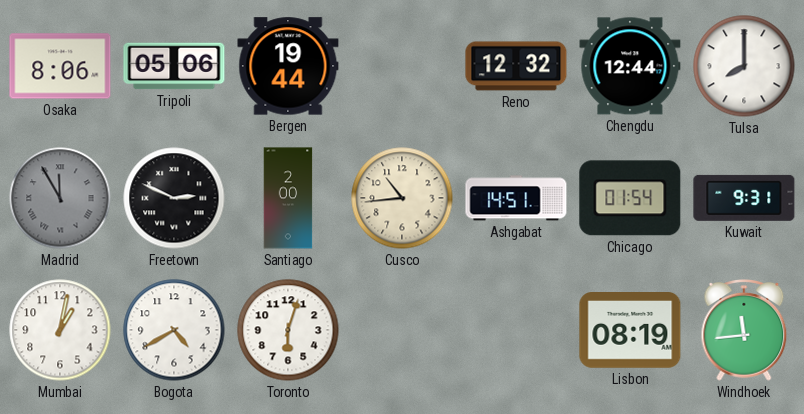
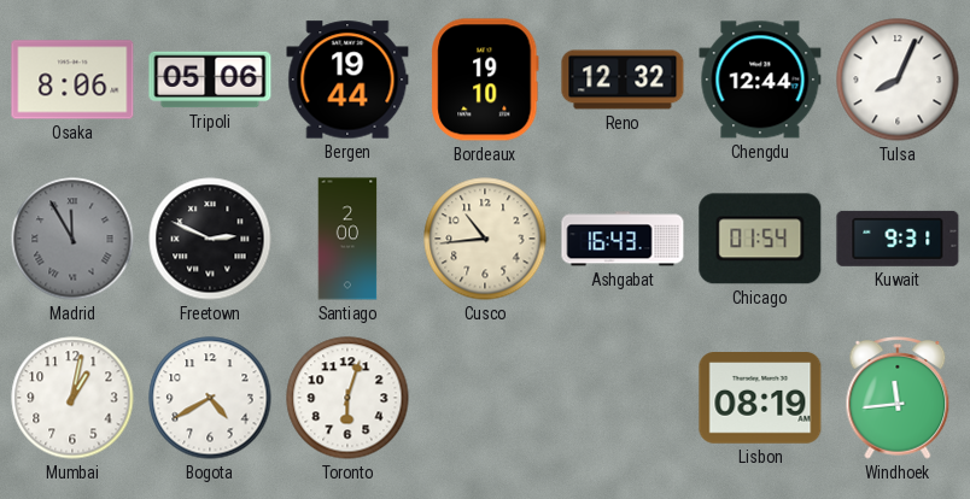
Bordeaux: none -> 19:10
Tulsa: 8:00 -> 8:04
Ashgabat: 14:51 -> 16:43
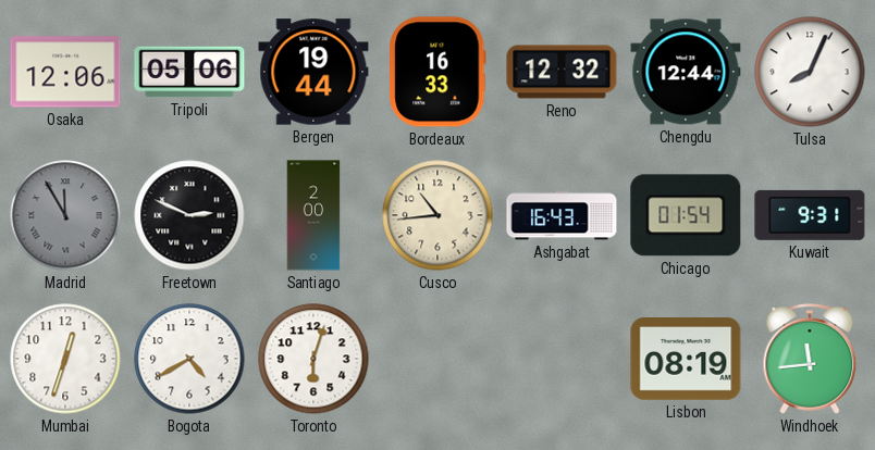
Osaka: 8:06 -> 12:06
Bordeaux: 19:10 -> 16:33
Mumbai: 1:02 -> 12:33
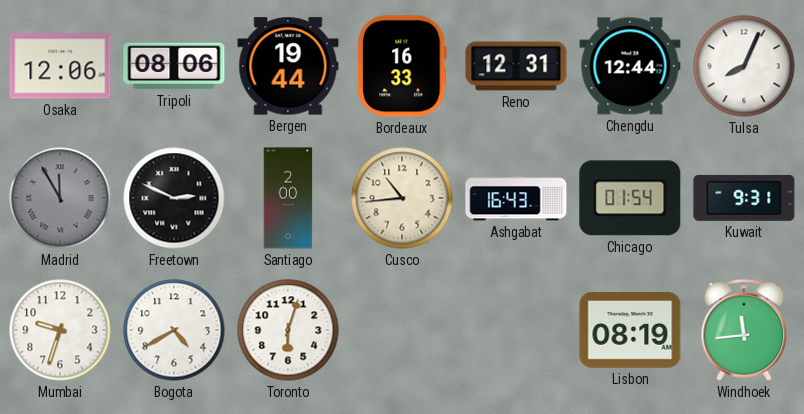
Tripoli: 05:06 -> 08:06
Reno: 12:32 -> 12:31
Mumbai: 12:33 -> 9:33
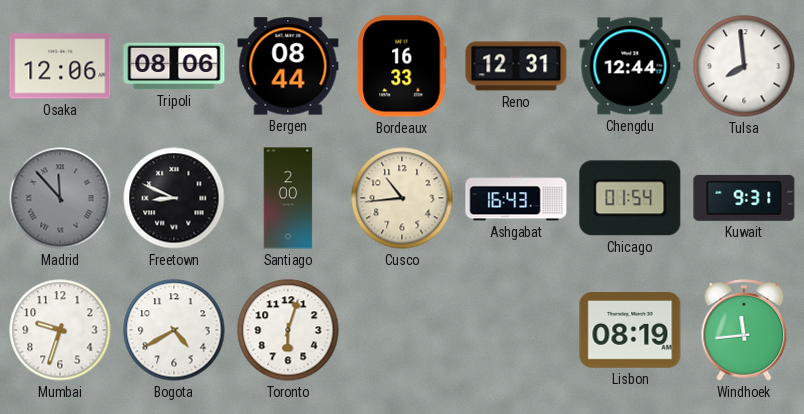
Bergen: 19:44 -> 08:44
Tulsa: 8:04 -> 7:59
Madrid: 11:55 -> 11:53
Freetown: 2:49 -> 8:49
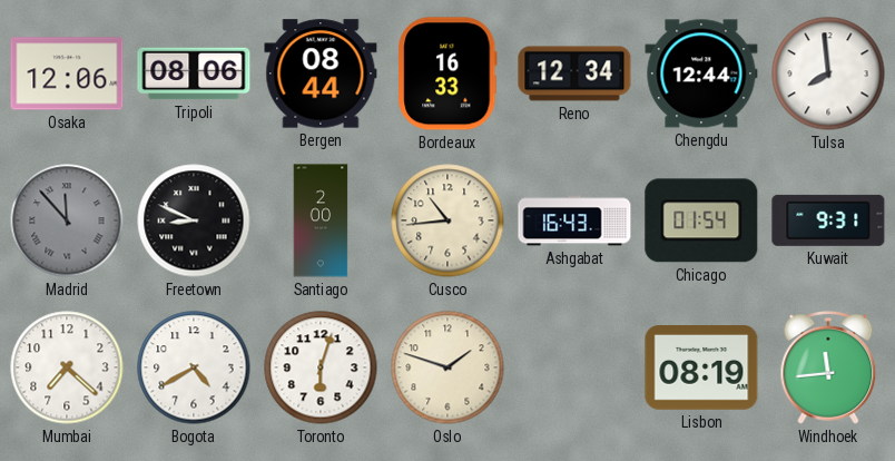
Reno: 12:31 -> 12:34
Mumbai: 9:33 -> 7:22
Oslo: none -> 1:48
